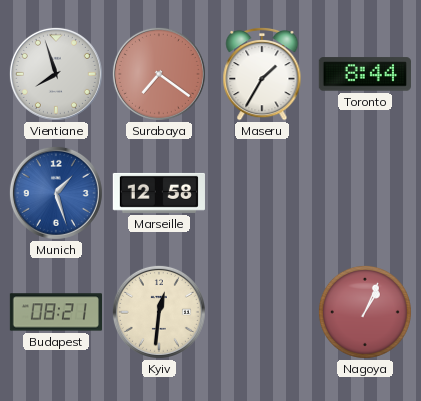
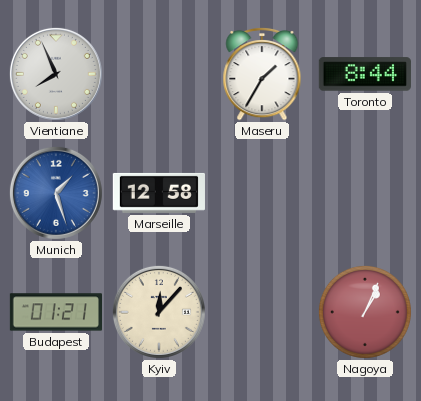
Vientiane: 7:57 -> 7:56
Surabaya: 7:21 -> none
Budapest: 08:21 -> 01:21
Kyiv: 12:31 -> 12:07
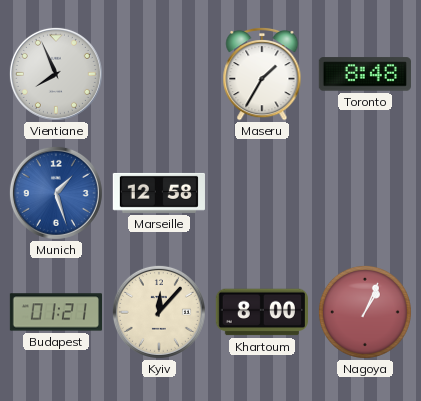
Toronto: 8:44 -> 8:48
Khartoum: none -> 8:00
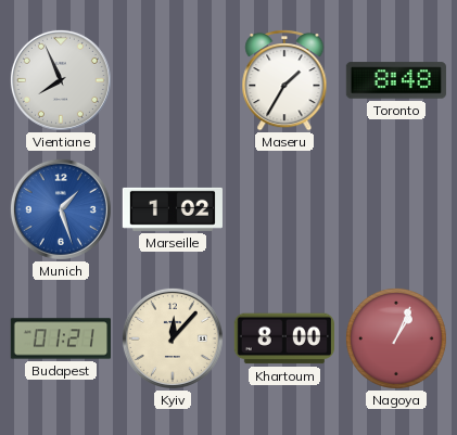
Marseille: 12:58 -> 1:02
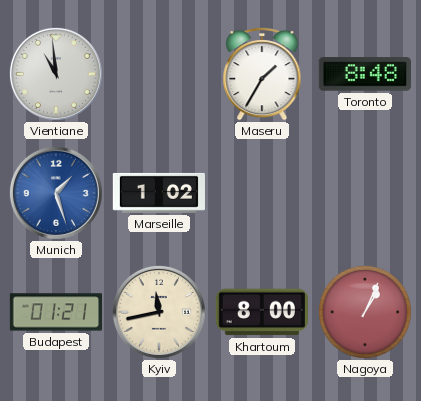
Vientiane: 7:56 -> 10:59
Kyiv: 12:07 -> 11:43
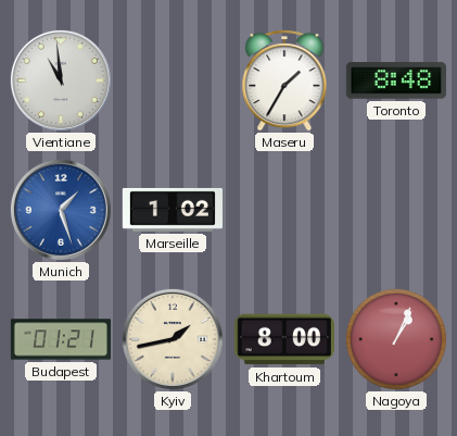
Kyiv: 11:43 -> 1:43
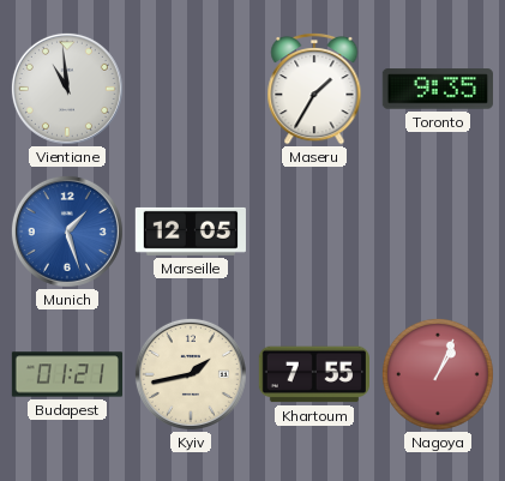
Toronto: 8:48 -> 9:35
Marseille: 1:02 -> 12:05
Khartoum: 8:00 -> 7:55
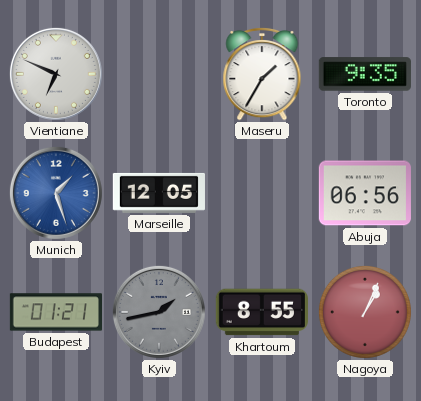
Vientiane: 10:59 -> 6:49
Abuja: none -> 06:56
Kyiv dial: cream -> grey
Khartoum: 7:55 -> 8:55
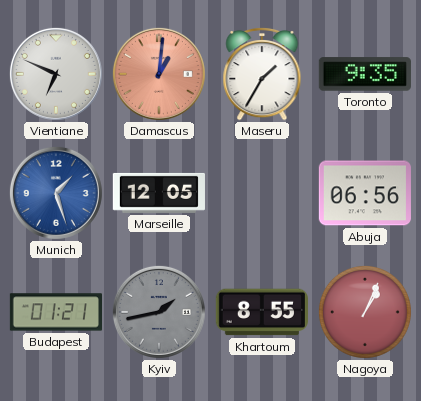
Damascus: none -> 1:01
